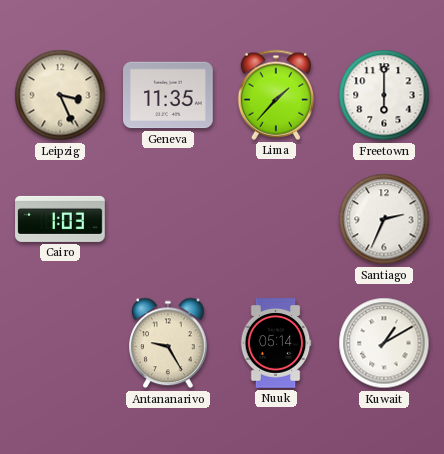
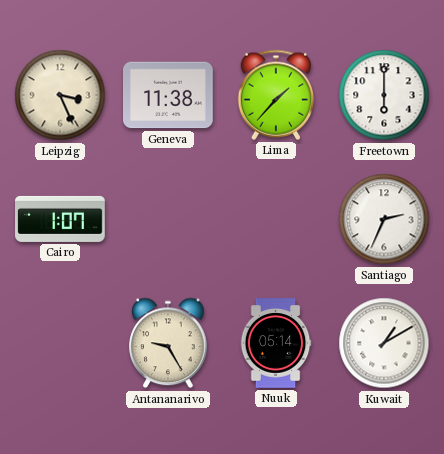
Geneva: 11:35 -> 11:38
Cairo: 1:03 -> 1:07
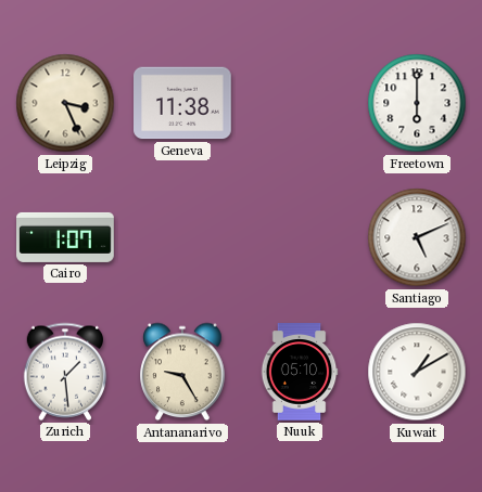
Lima: 1:37 -> none
Santiago: 2:34 -> 5:11
Zurich: none -> 1:29
Nuuk: 05:14 -> 05:10
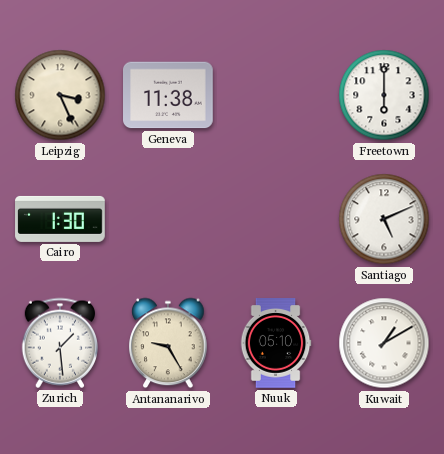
Cairo: 1:07 -> 1:30
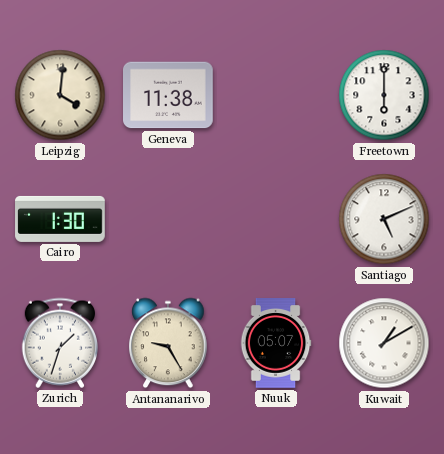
Leipzig: 3:26 -> 4:01
Zurich: 1:29 -> 1:33
Nuuk: 05:10 -> 05:07
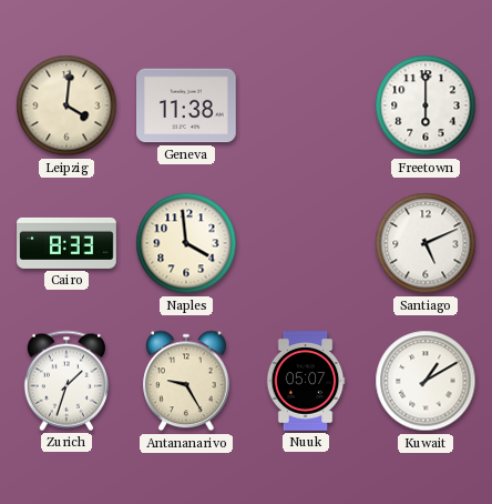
Cairo: 1:30 -> 8:33
Naples: none -> 3:59
